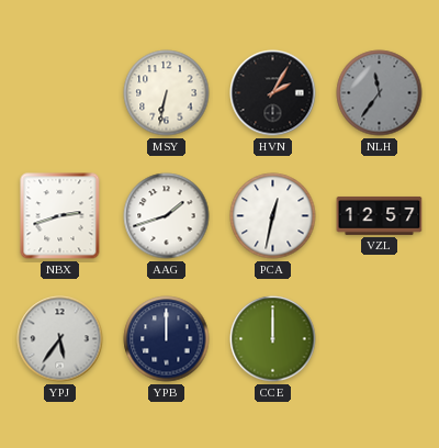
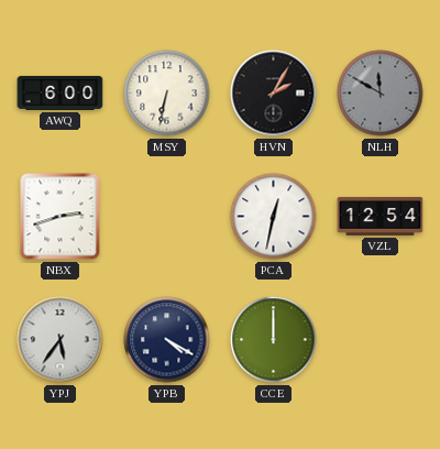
AWQ: none -> 6:00
NLH: 11:36 -> 11:50
AAG: 1:42 -> none
VZL: 12:57 -> 12:54
YPB: 12:00 -> 4:20
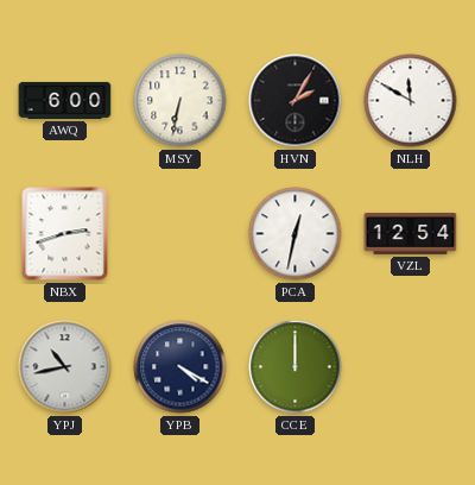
NLH dial: grey -> white
YPJ: 5:36 -> 10:43
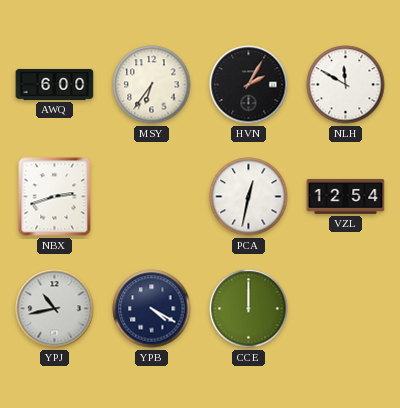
MSY: 6:32 -> 6:36
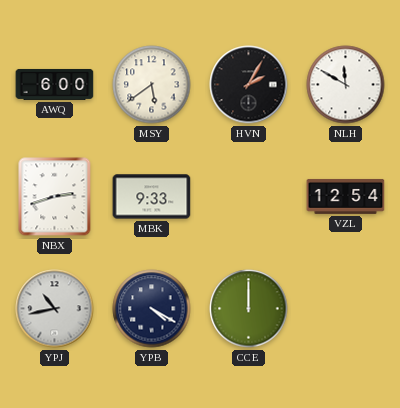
MSY: 6:36 -> 5:39
MBK: none -> 9:33
PCA: 12:32 -> none
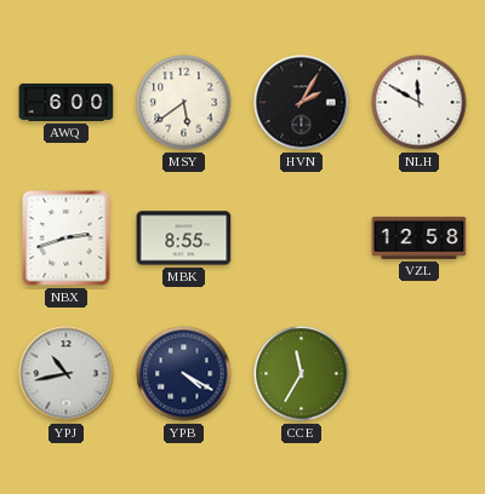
MBK: 9:33 -> 8:55
VZL: 12:54 -> 12:58
CCE: 12:00 -> 11:35
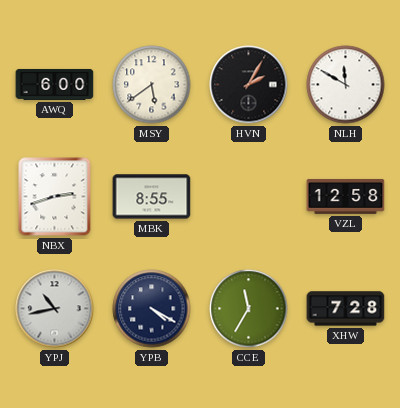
XHW: none -> 7:28
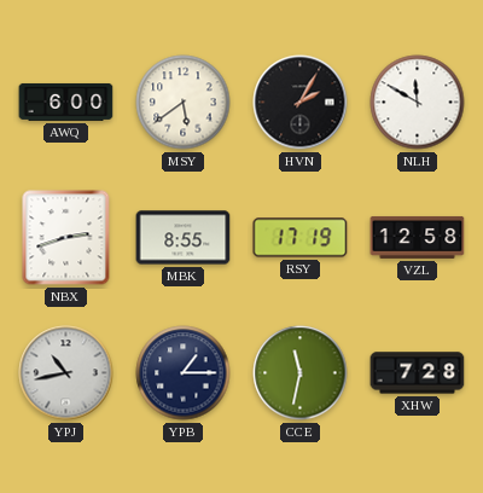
RSY: none -> 17:19
YPB: 4:20 -> 1:15
CCE: 11:35 -> 11:32
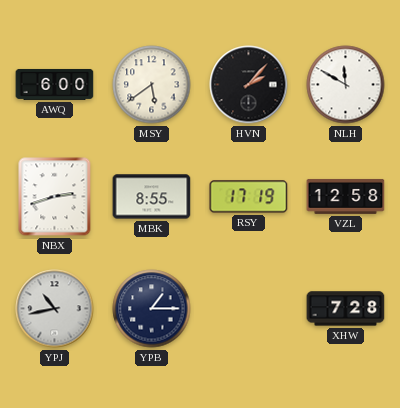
HVN: 2:05 -> 2:07
CCE: 11:32 -> none
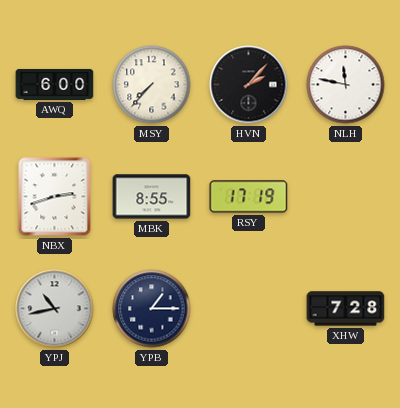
MSY: 5:39 -> 7:37
NLH: 11:50 -> 11:47
VZL: 12:58 -> none
